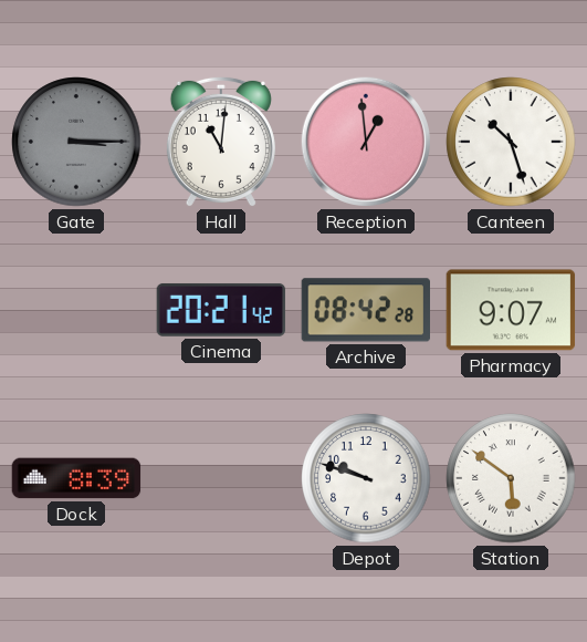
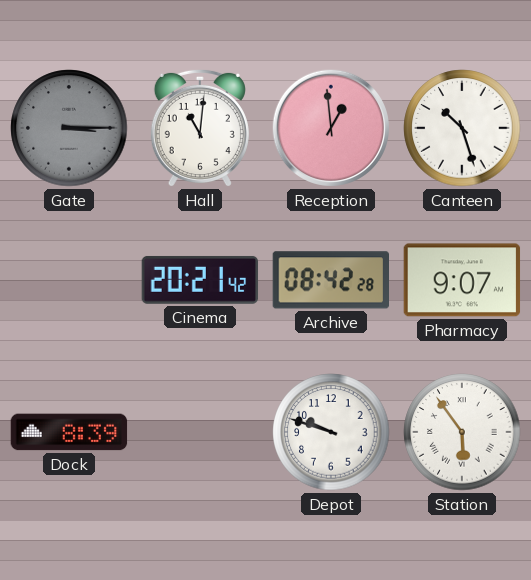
Station: 5:51 -> 5:54
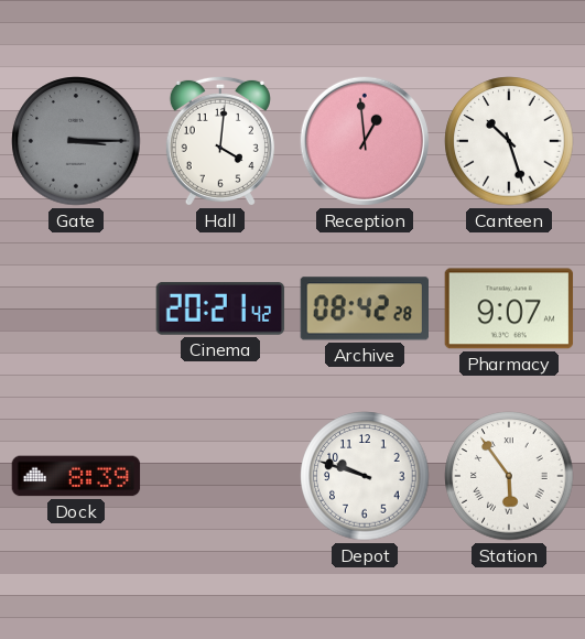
Hall: 11:01 -> 4:01
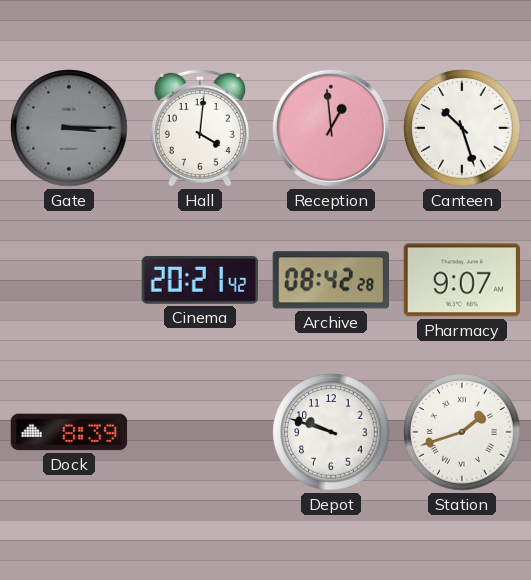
Station: 5:54 -> 1:42
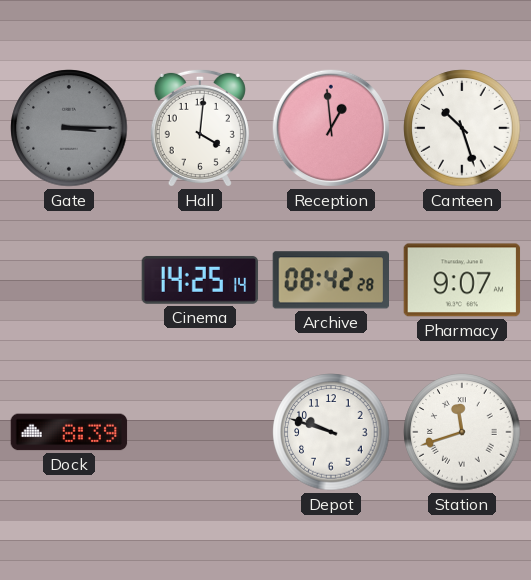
Cinema: 20:21 -> 14:25
Station: 1:42 -> 11:42
